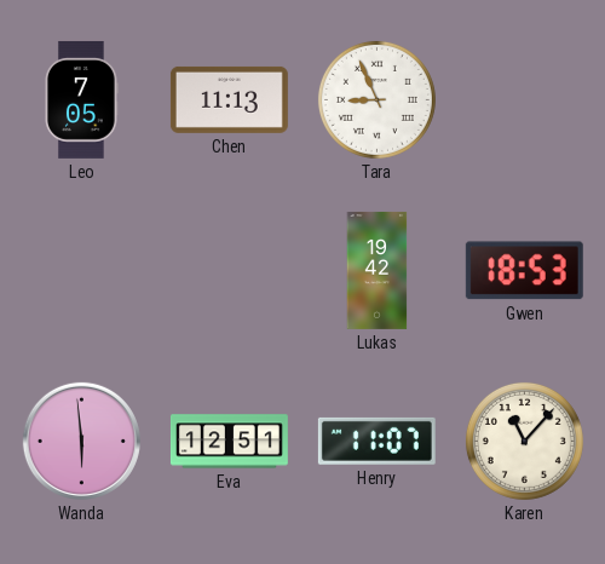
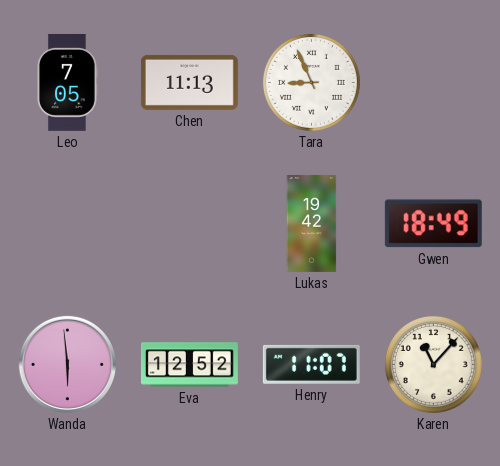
Gwen: 18:53 -> 18:49
Eva: 12:51 -> 12:52
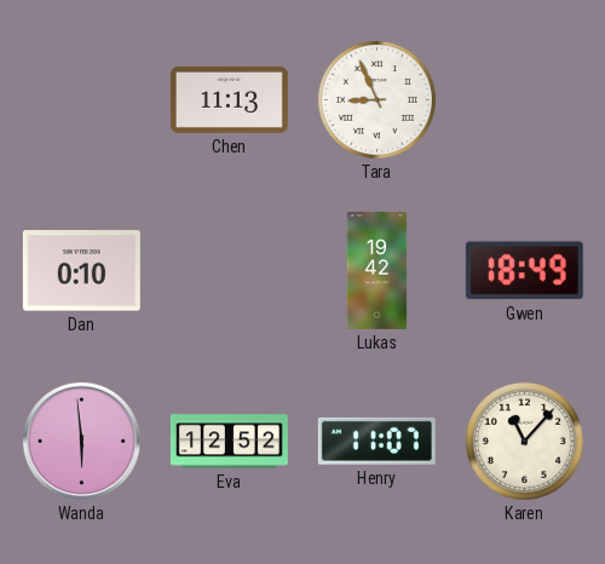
Leo: 7:05 -> none
Dan: none -> 0:10
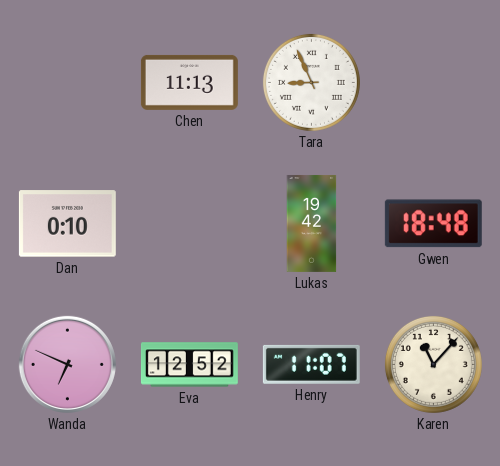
Gwen: 18:49 -> 18:48
Wanda: 5:59 -> 6:49
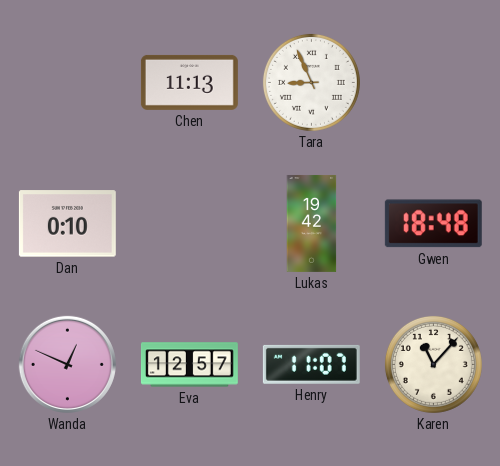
Wanda: 6:49 -> 12:49
Eva: 12:52 -> 12:57
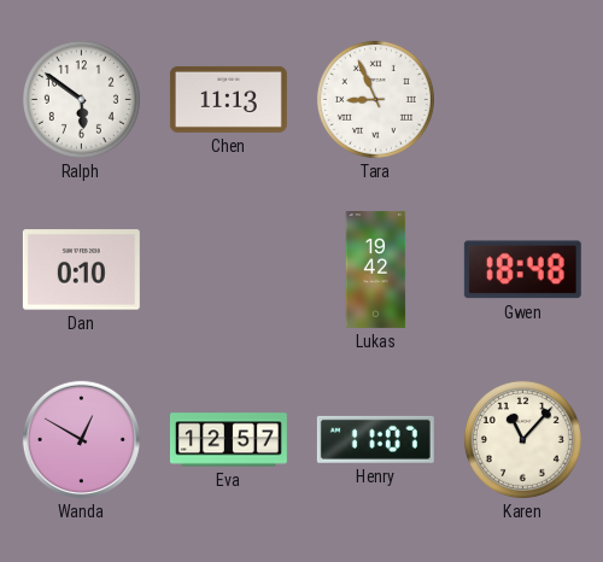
Ralph: none -> 5:51
Wanda: 12:49 -> 12:50
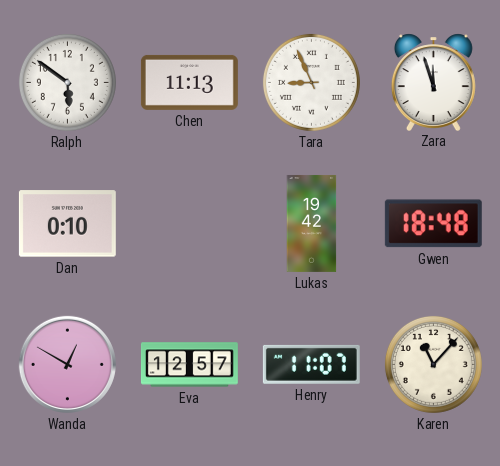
Zara: none -> 11:57
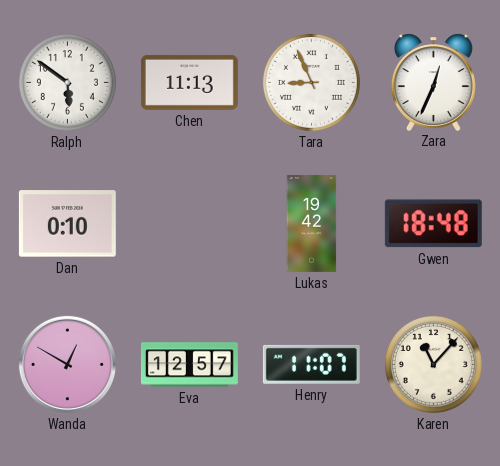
Zara: 11:57 -> 12:34
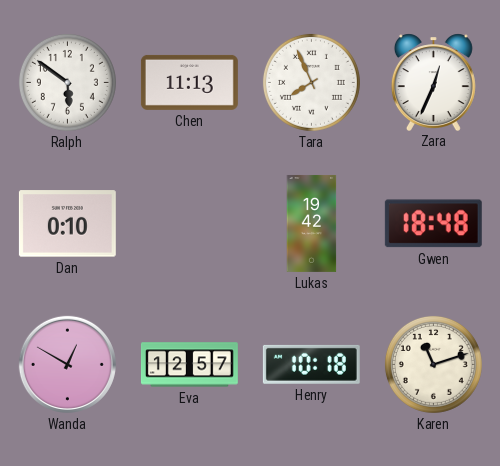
Tara: 8:56 -> 7:56
Henry: 11:07 -> 10:18
Karen: 11:07 -> 11:12
